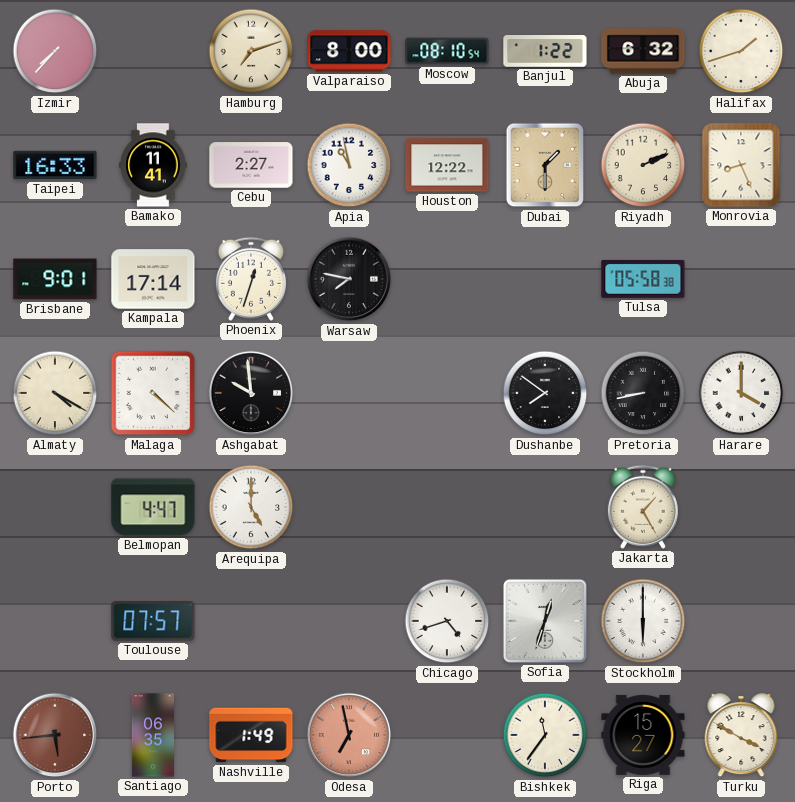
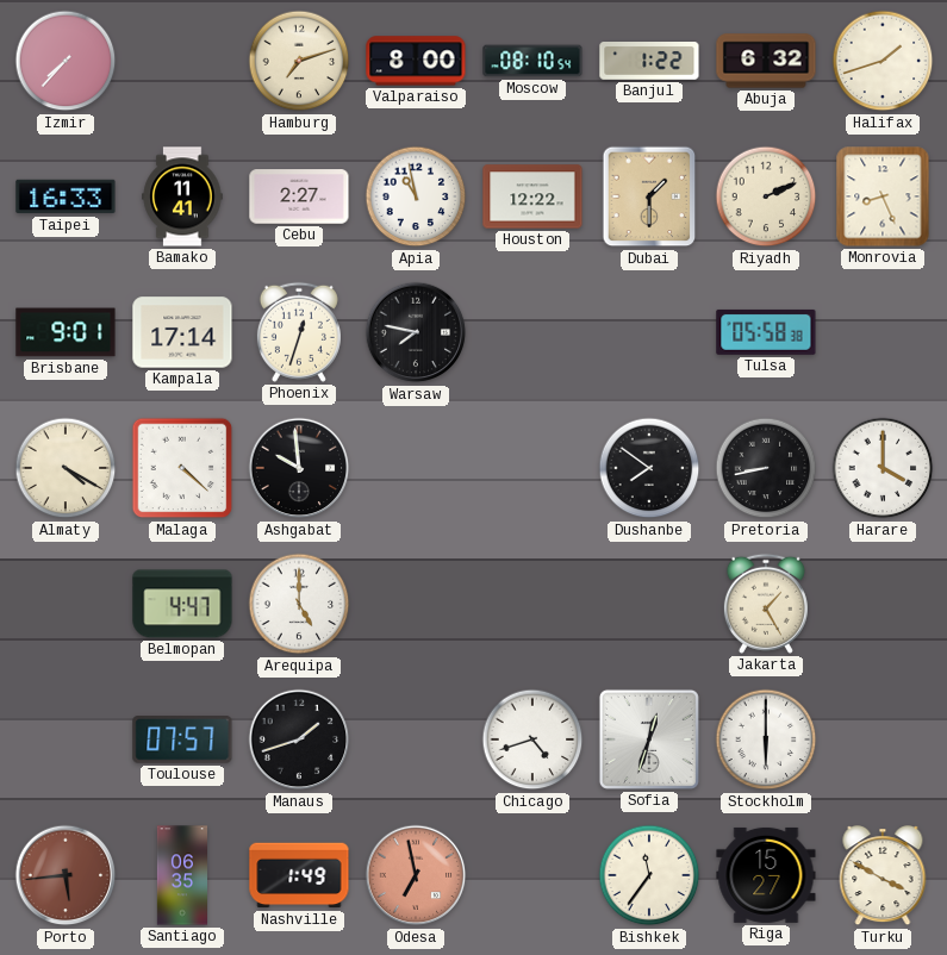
Manaus: none -> 1:42
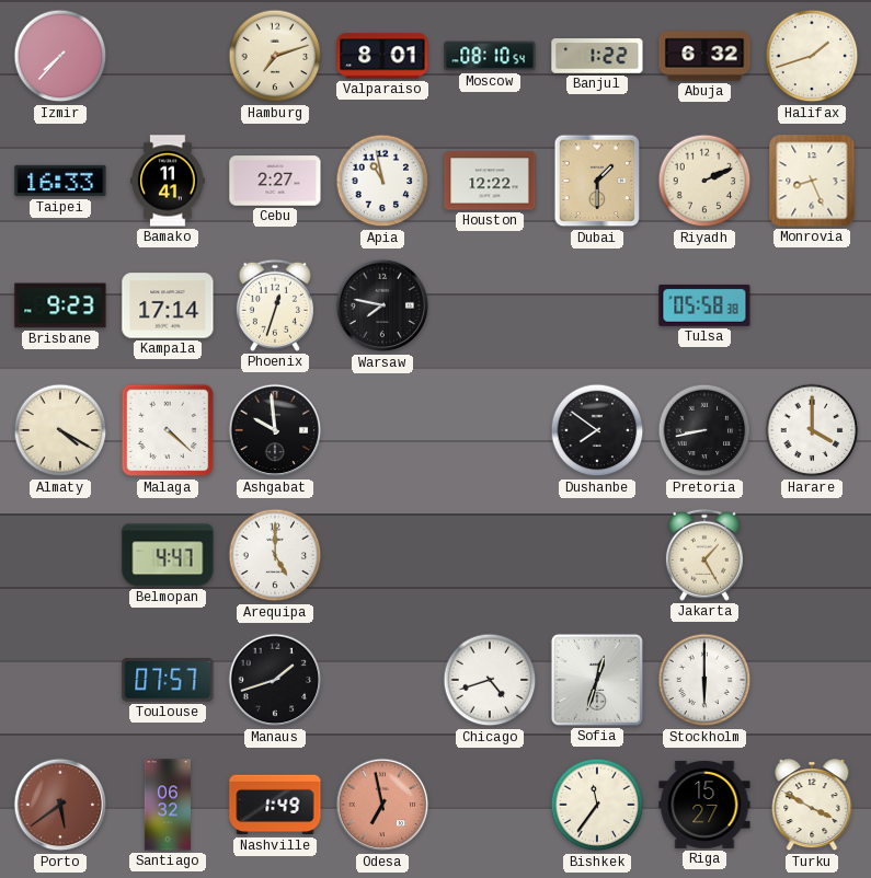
Valparaiso: 8:00 -> 8:01
Brisbane: 9:01 -> 9:23
Porto: 5:44 -> 5:39
Santiago: 06:35 -> 06:32
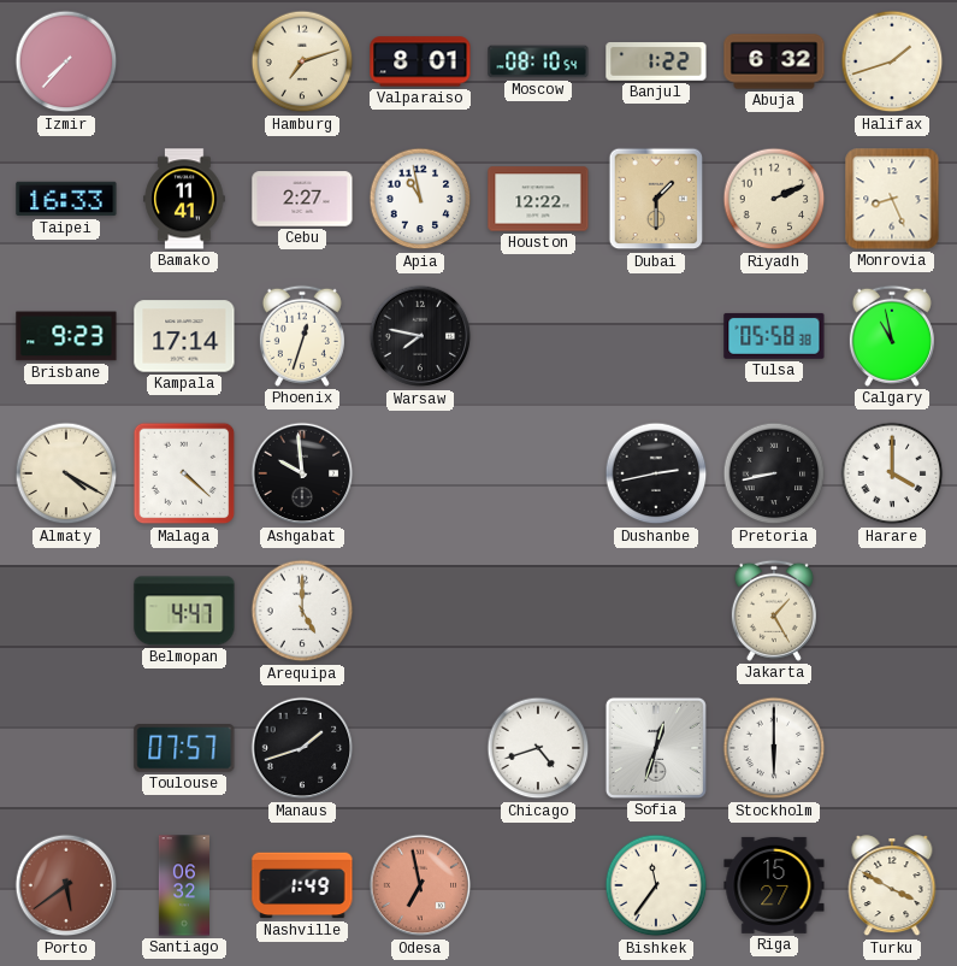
Calgary: none -> 10:58
Dushanbe: 7:51 -> 2:43
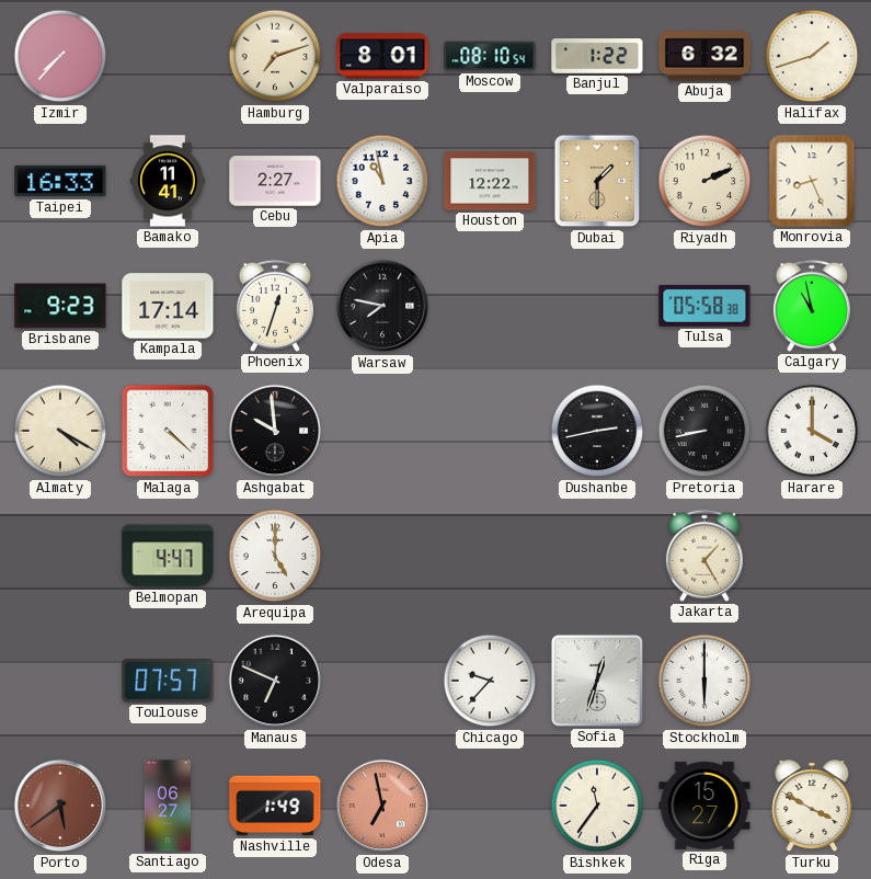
Manaus: 1:42 -> 6:49
Chicago: 4:42 -> 9:37
Santiago: 06:32 -> 06:27
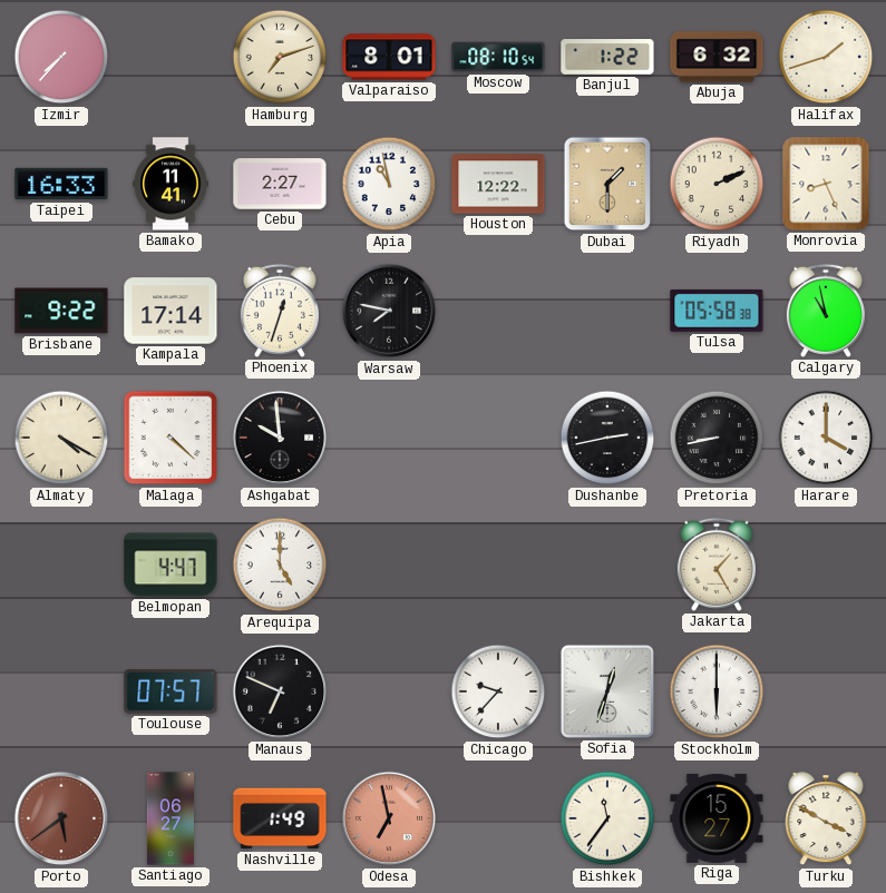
Brisbane: 9:23 -> 9:22
